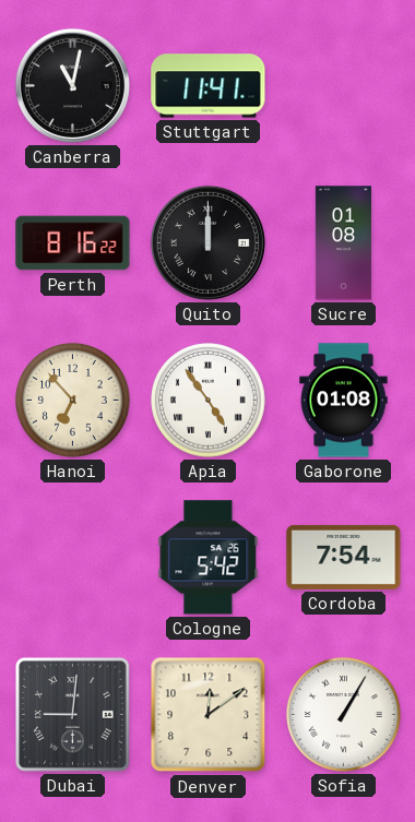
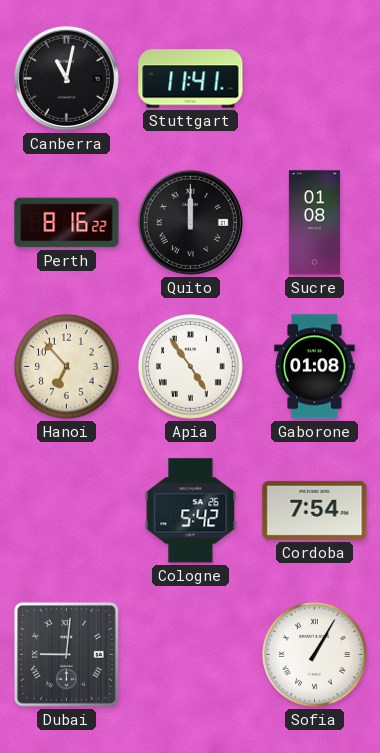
Denver: 12:09 -> none
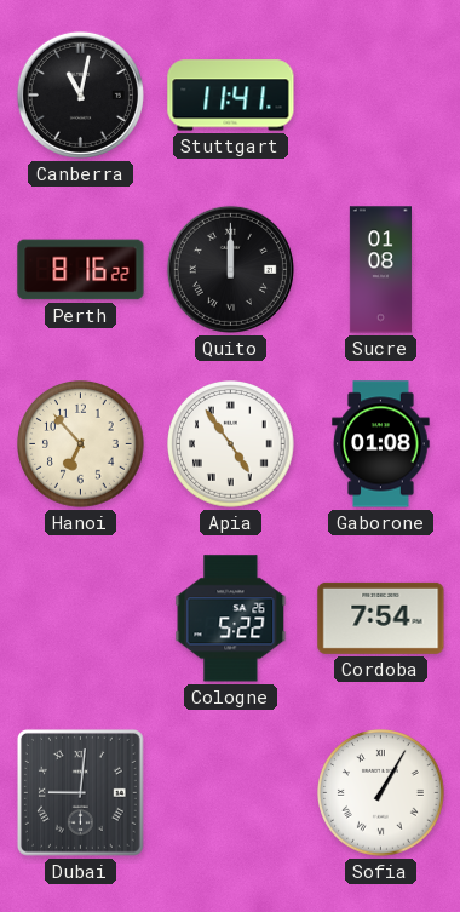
Cologne: 5:42 -> 5:22
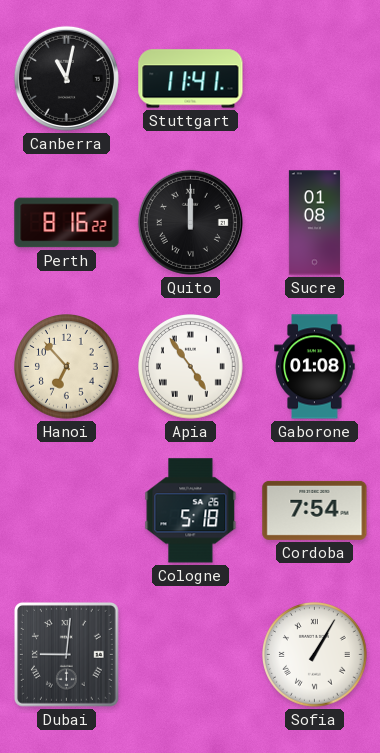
Cologne: 5:22 -> 5:18
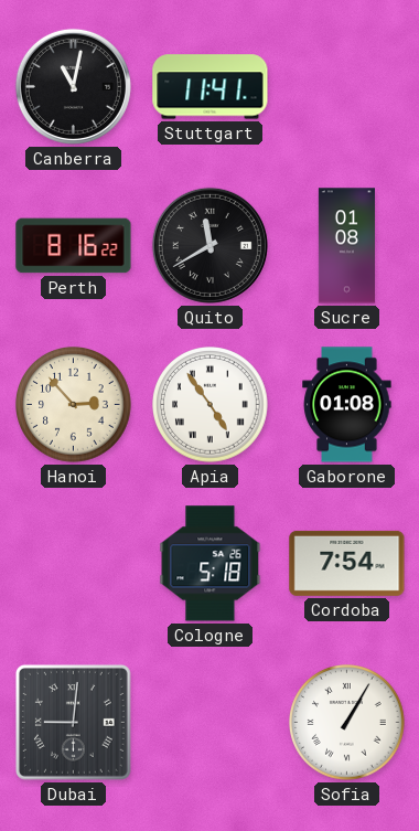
Quito: 12:00 -> 11:40
Hanoi: 6:53 -> 2:53
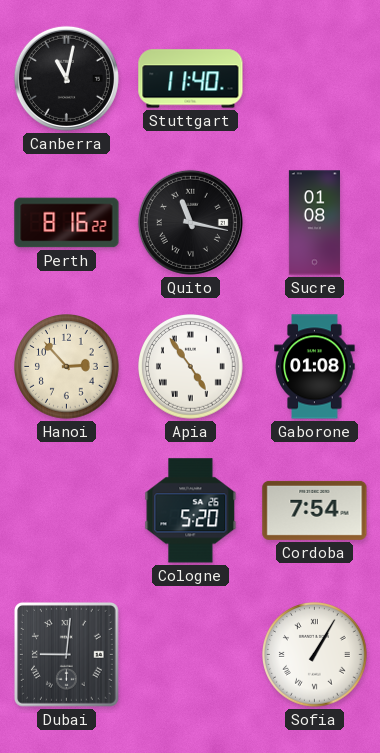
Stuttgart: 11:41 -> 11:40
Quito: 11:40 -> 11:17
Cologne: 5:18 -> 5:20
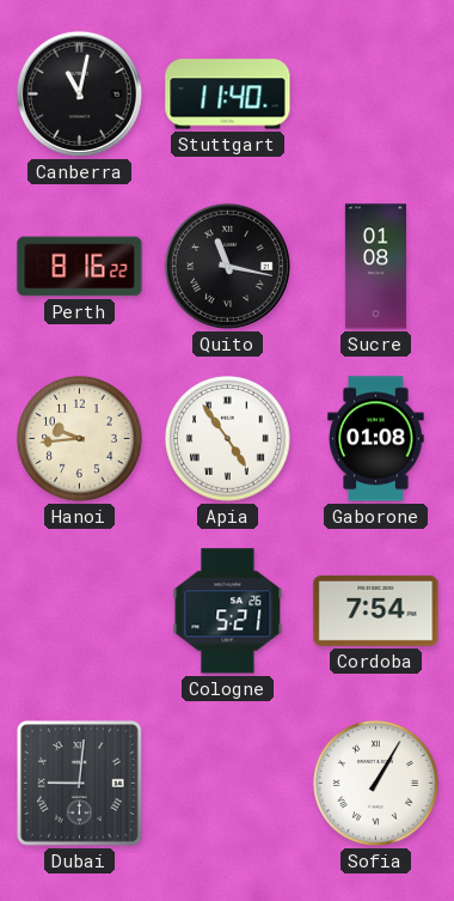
Hanoi: 2:53 -> 9:44
Cologne: 5:20 -> 5:21
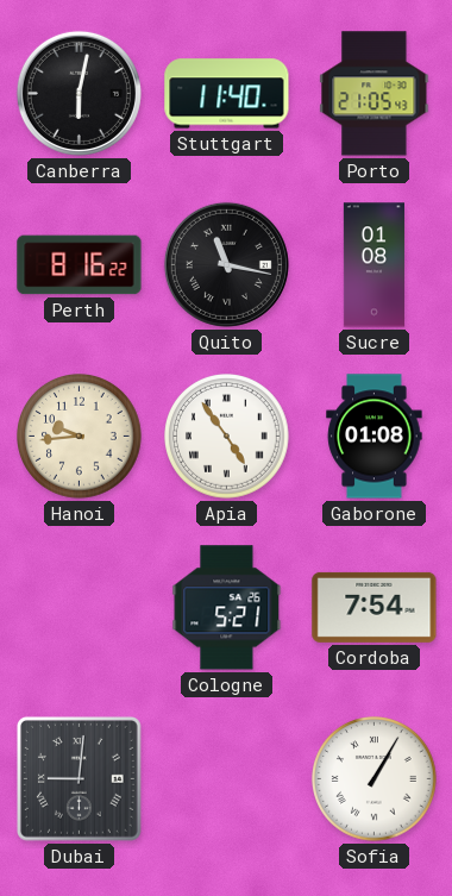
Canberra: 11:02 -> 6:02
Porto: none -> 21:05
